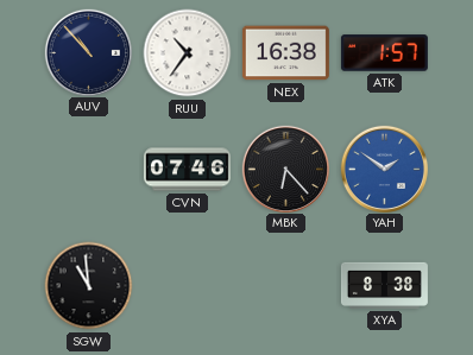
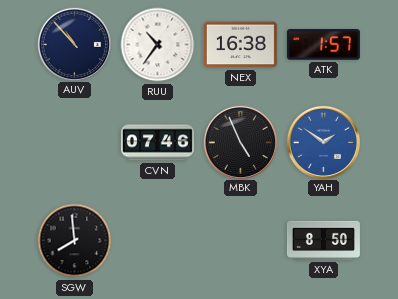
MBK: 6:23 -> 4:56
SGW: 10:59 -> 7:59
XYA: 8:38 -> 8:50
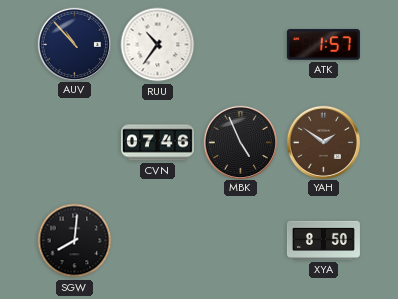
NEX: 16:38 -> none
YAH dial: blue -> brown
SGW: 7:59 -> 8:01
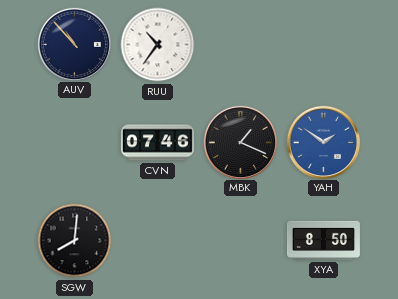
ATK: 1:57 -> none
MBK: 4:56 -> 1:19
YAH dial: brown -> blue
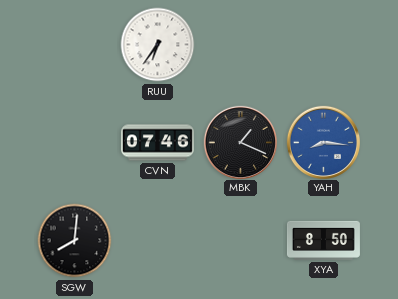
AUV: 10:53 -> none
RUU: 10:36 -> 6:36
YAH: 1:51 -> 8:16
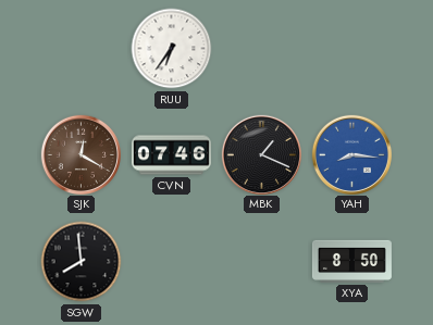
SJK: none -> 12:20
SGW: 8:01 -> 7:59
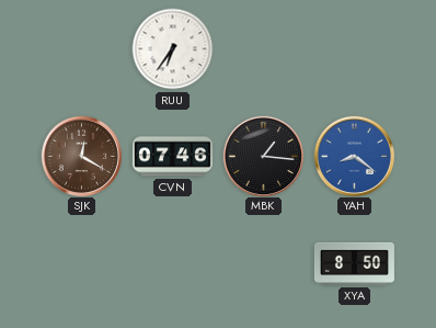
MBK: 1:19 -> 1:16
YAH: 8:16 -> 8:21
SGW: 7:59 -> none
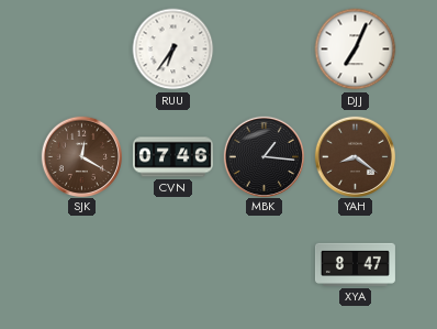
DJJ: none -> 7:04
YAH dial: blue -> brown
XYA: 8:50 -> 8:47
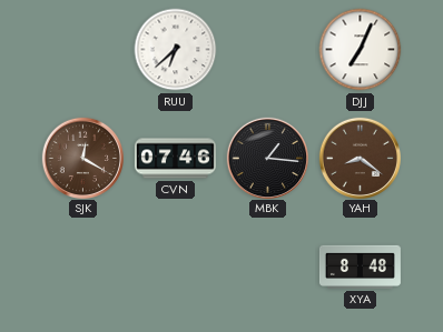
RUU: 6:36 -> 6:38
XYA: 8:47 -> 8:48
